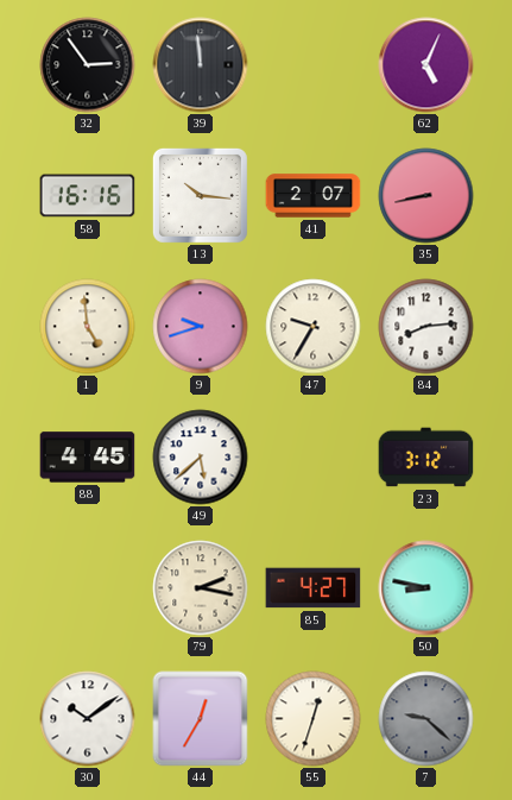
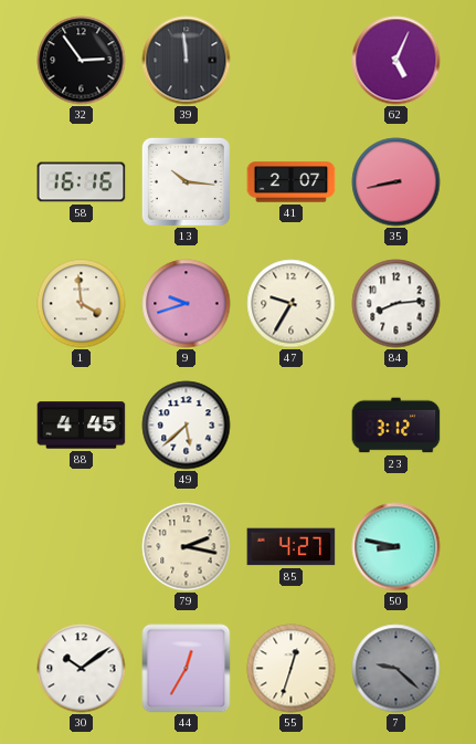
1: 4:59 -> 3:59
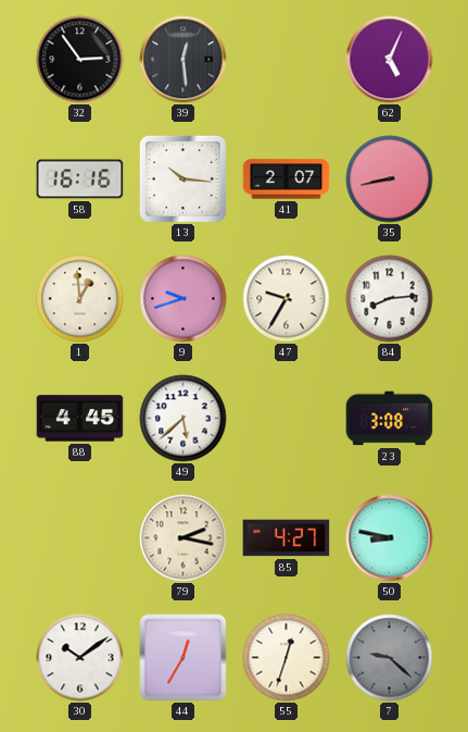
39: 11:59 -> 12:29
1: 3:59 -> 12:59
23: 3:12 -> 3:08
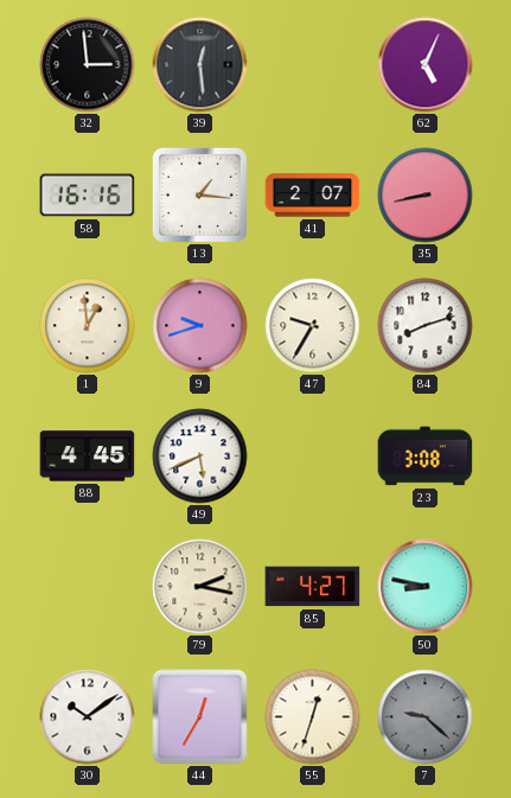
32: 2:54 -> 2:59
13: 10:16 -> 1:16
84: 8:14 -> 8:12
49: 5:38 -> 5:41
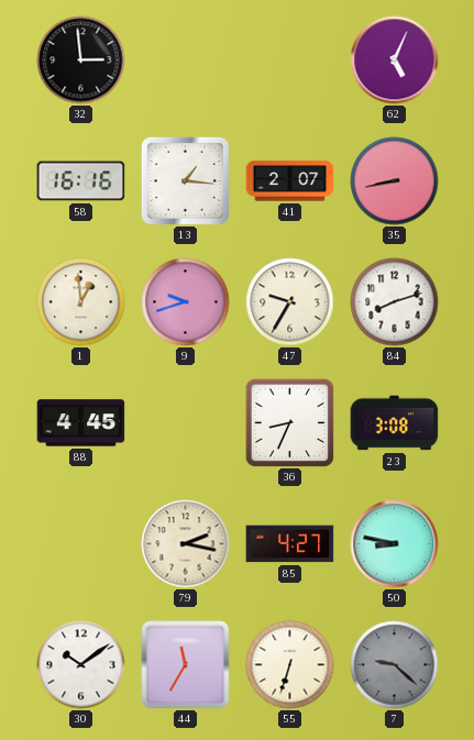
39: 12:29 -> none
49: 5:41 -> none
36: none -> 8:34
44: 12:35 -> 11:35
55: 12:33 -> 6:33
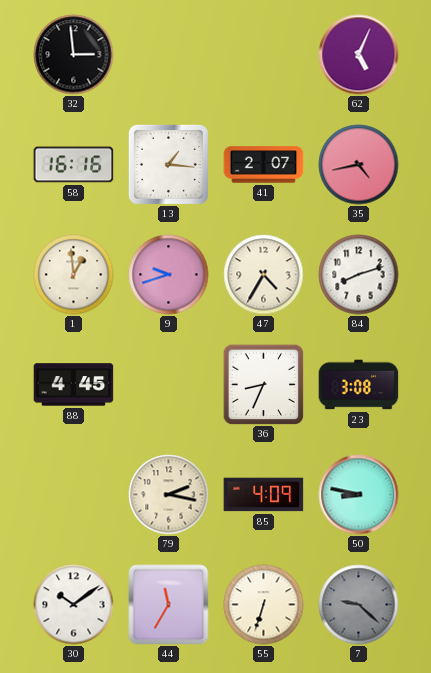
35: 8:43 -> 4:43
47: 9:35 -> 4:35
85: 4:27 -> 4:09
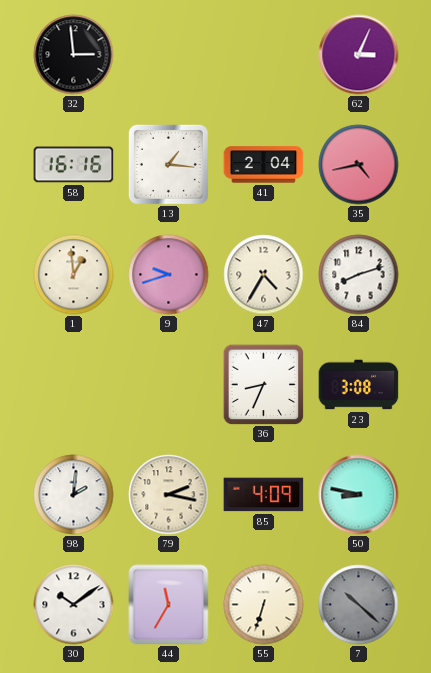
62: 5:04 -> 3:04
41: 2:07 -> 2:04
88: 4:45 -> none
98: none -> 2:01
7: 9:22 -> 10:22
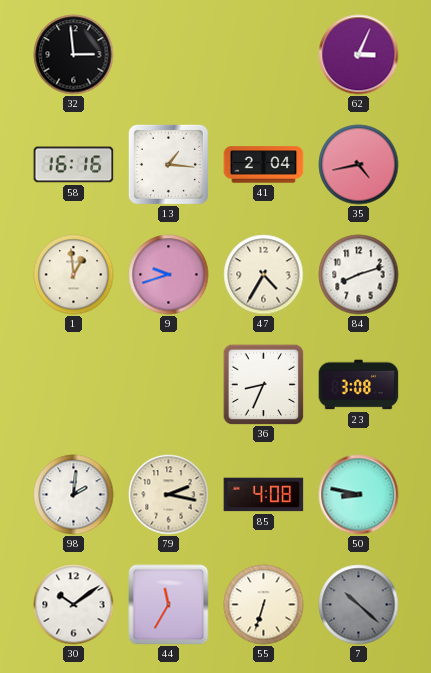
85: 4:09 -> 4:08
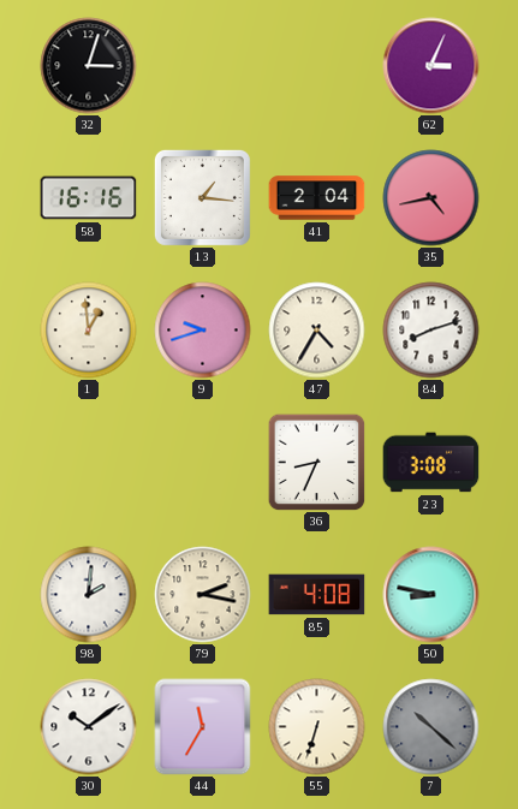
32: 2:59 -> 3:03
